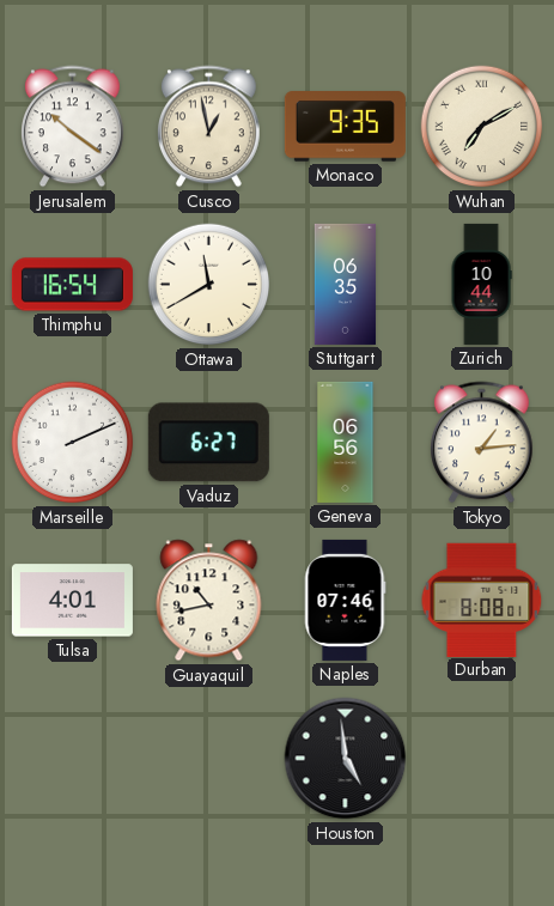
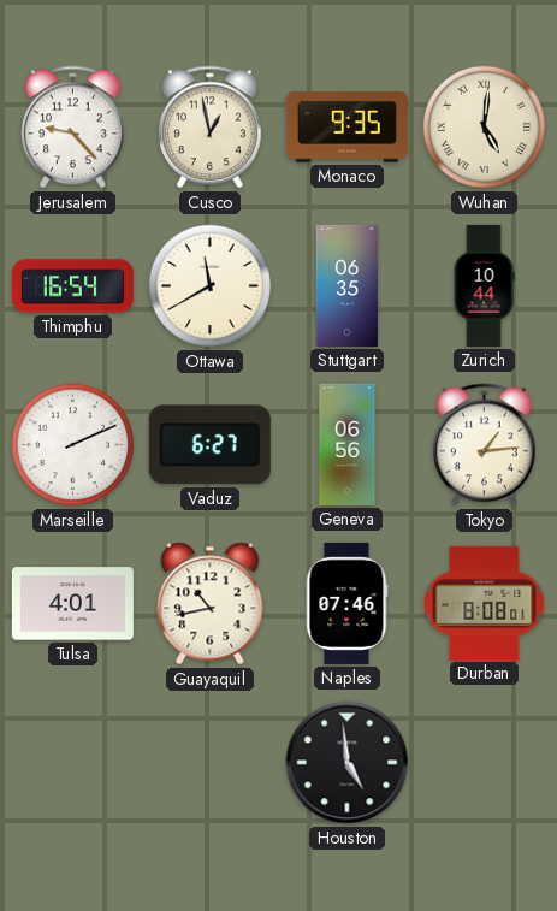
Jerusalem: 10:21 -> 9:23
Wuhan: 7:10 -> 5:01
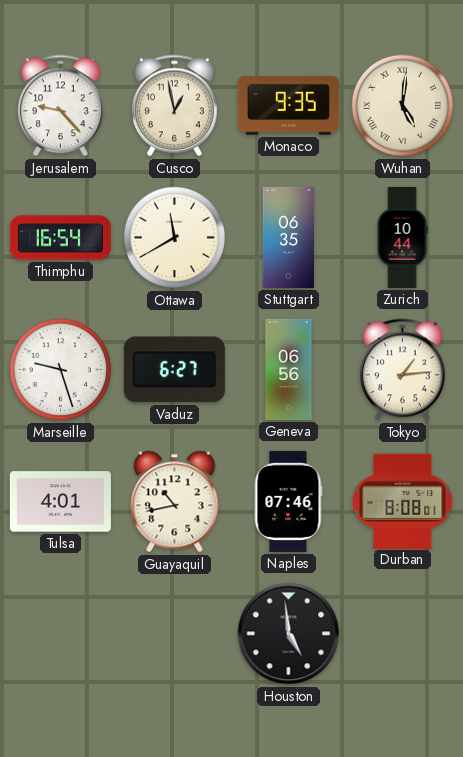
Marseille: 2:11 -> 9:27
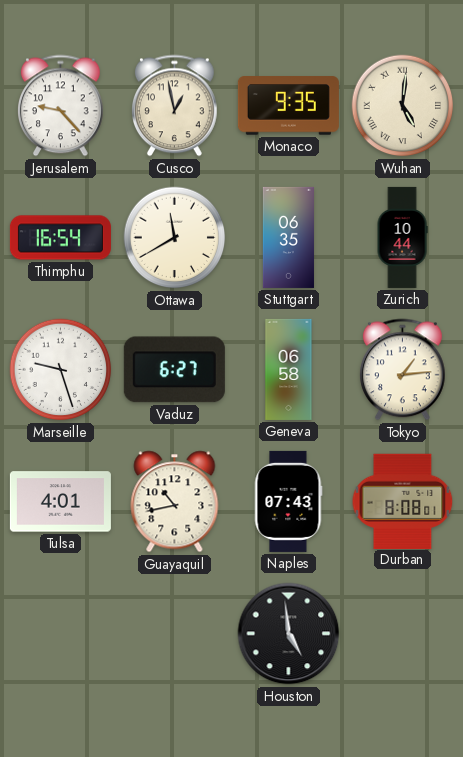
Geneva: 06:56 -> 06:58
Naples: 07:46 -> 07:43
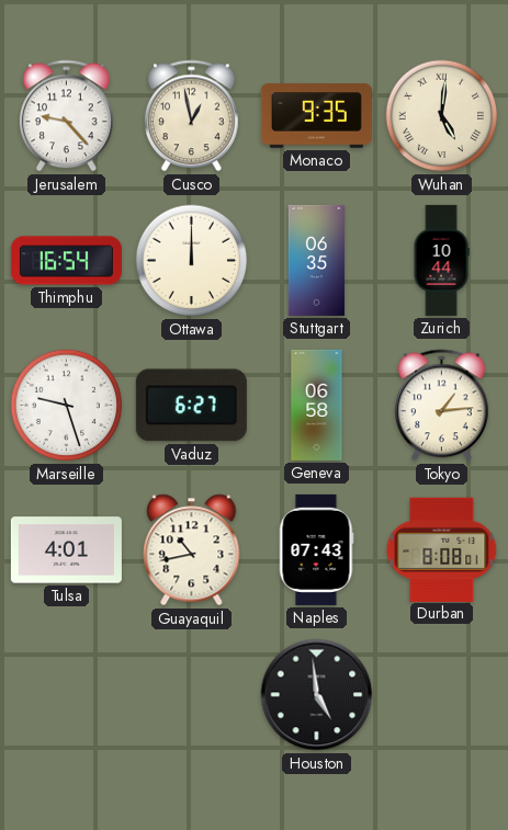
Ottawa: 11:40 -> 12:00
